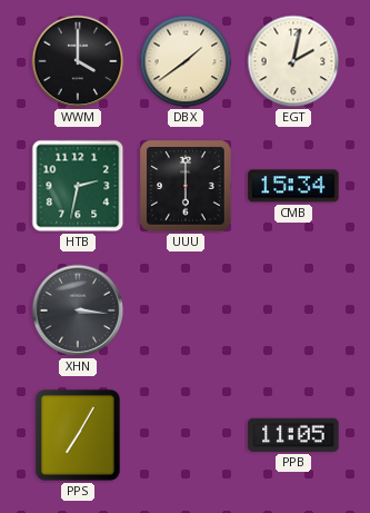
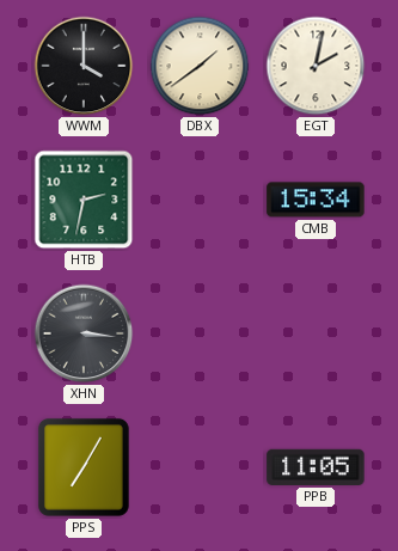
UUU: 6:00 -> none
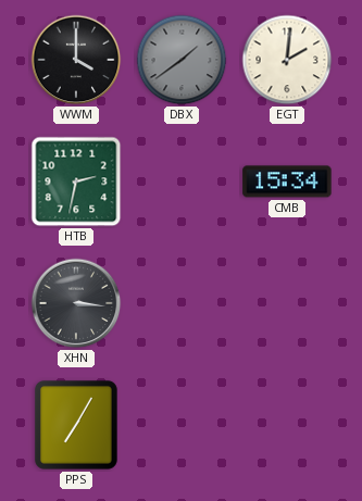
DBX dial: cream -> grey
EGT: 2:02 -> 2:01
PPB: 11:05 -> none
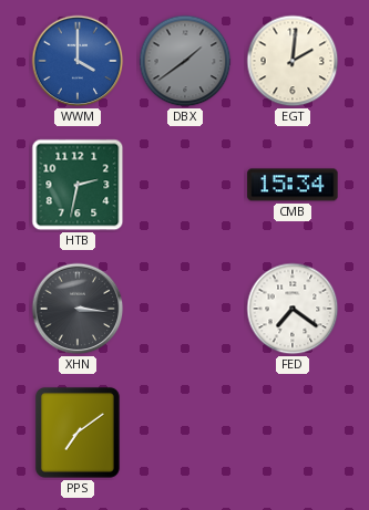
WWM dial: black -> blue
FED: none -> 7:21
PPS: 7:05 -> 7:09
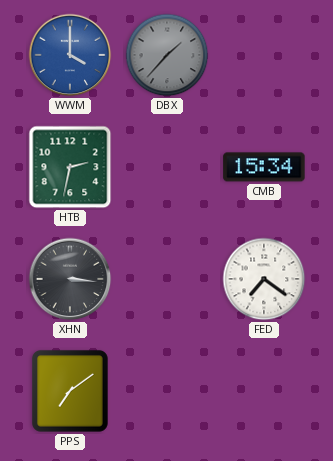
DBX: 1:39 -> 1:37
EGT: 2:01 -> none
